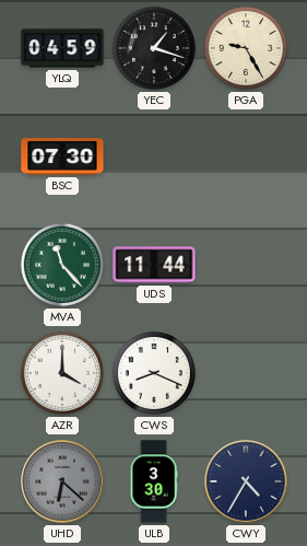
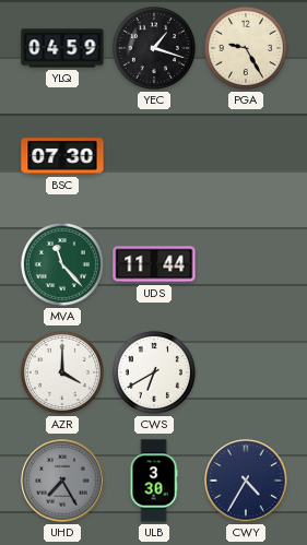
CWS: 8:19 -> 6:40
UHD: 6:22 -> 7:25
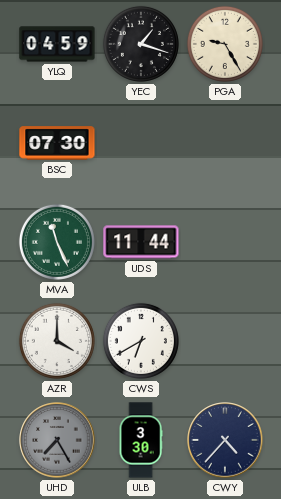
MVA: 11:23 -> 11:26
CWY: 4:35 -> 4:37
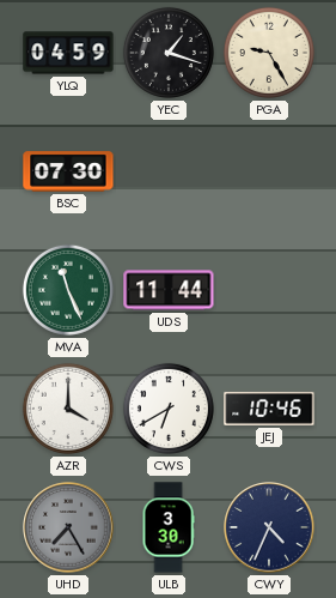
JEJ: none -> 10:46
CWY: 4:37 -> 4:34
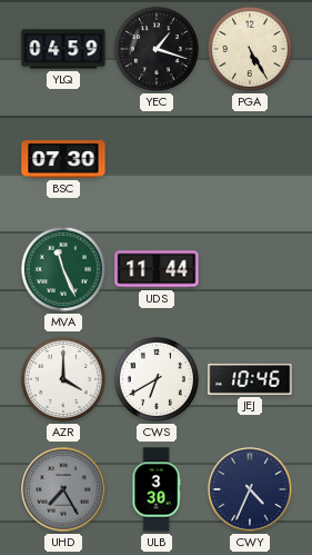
PGA: 9:25 -> 5:25
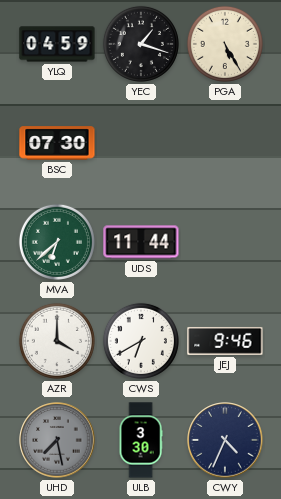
MVA: 11:26 -> 6:38
JEJ: 10:46 -> 9:46
UHD: 7:25 -> 7:28
